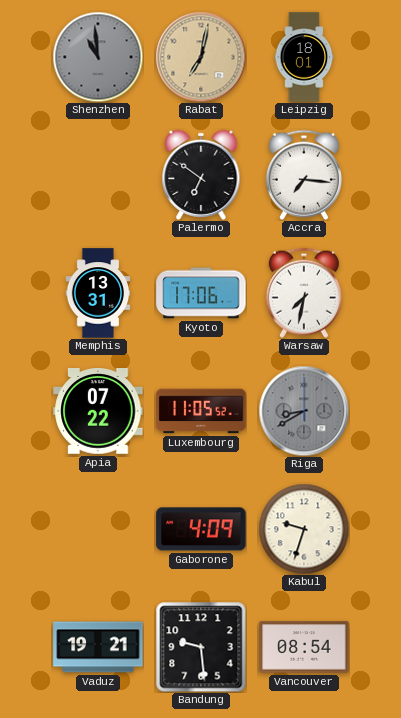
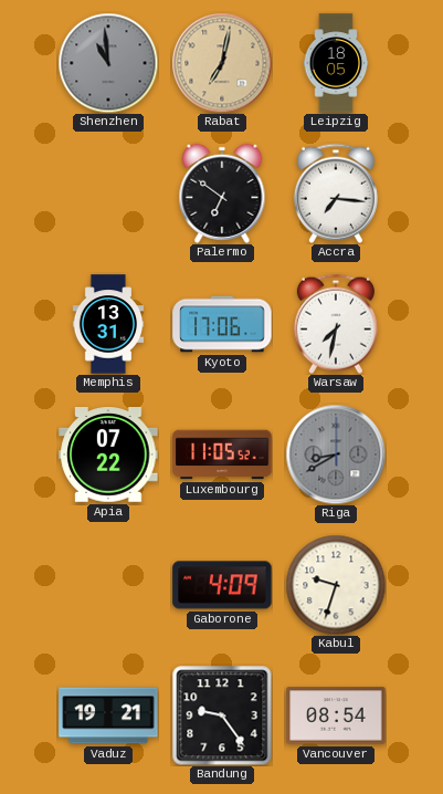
Leipzig: 18:01 -> 18:05
Bandung: 9:29 -> 9:24
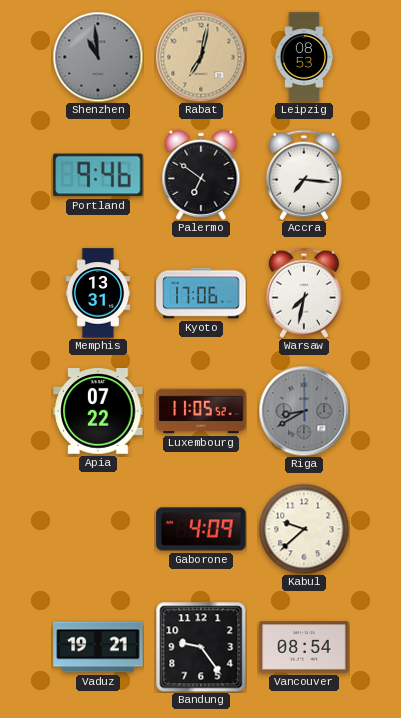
Leipzig: 18:05 -> 08:53
Portland: none -> 9:46
Kabul: 9:33 -> 9:38
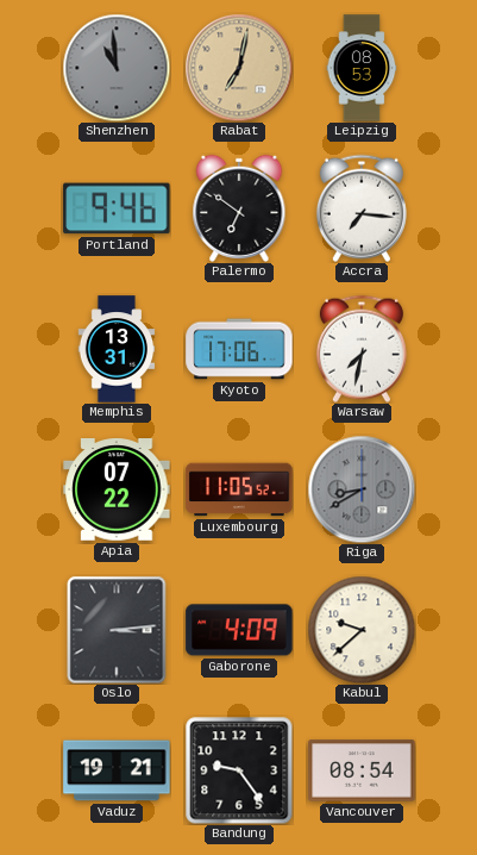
Oslo: none -> 3:14
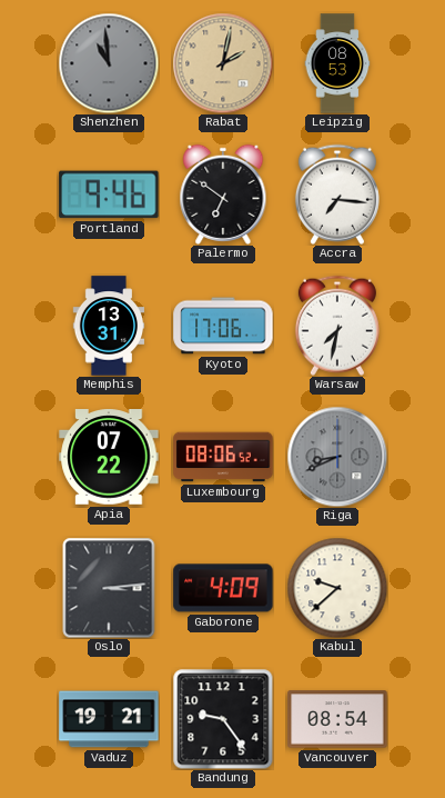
Rabat: 7:02 -> 2:02
Luxembourg: 11:05 -> 08:06
Riga: 8:40 -> 8:41
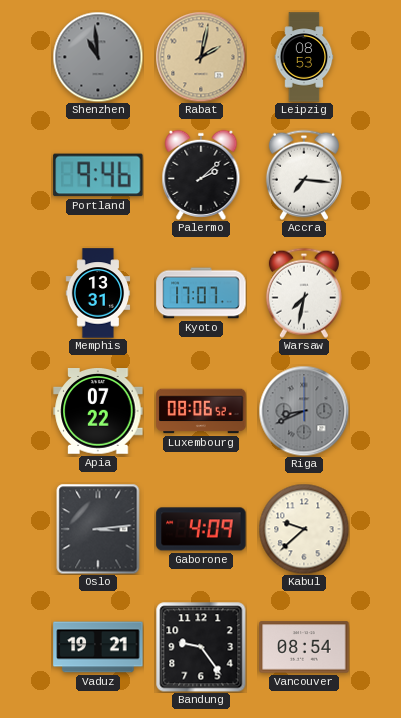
Palermo: 6:51 -> 2:08
Kyoto: 17:06 -> 17:07
